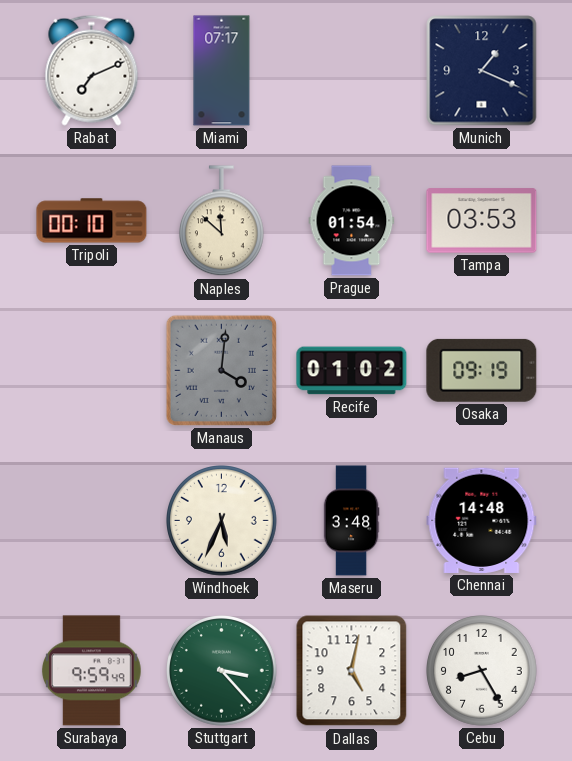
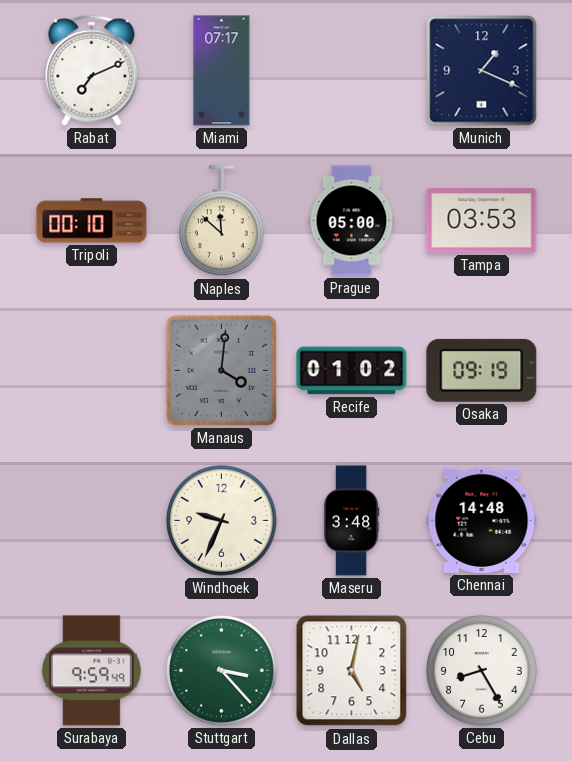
Prague: 01:54 -> 05:00
Windhoek: 5:34 -> 9:34
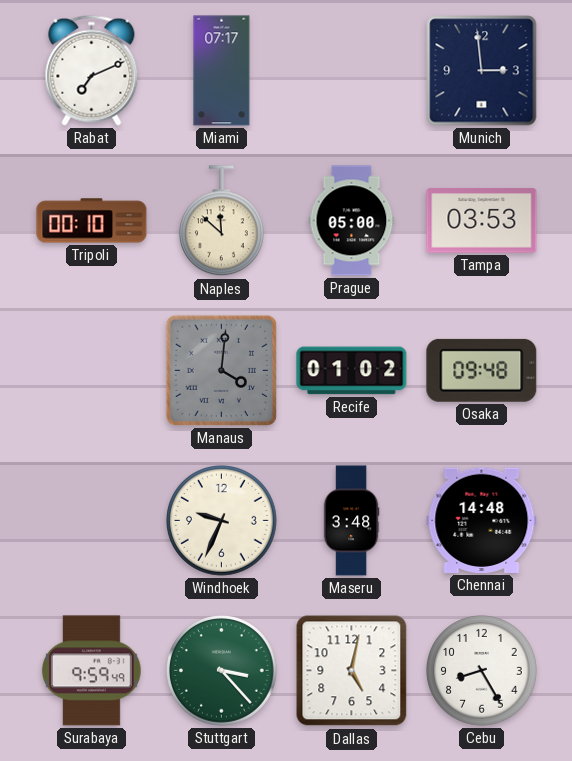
Munich: 1:19 -> 2:59
Osaka: 09:19 -> 09:48
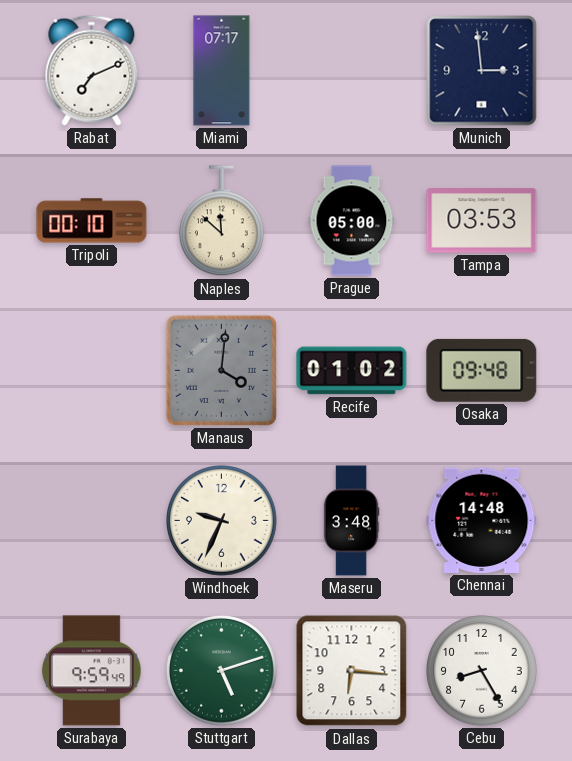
Stuttgart: 3:23 -> 5:12
Dallas: 5:02 -> 6:16
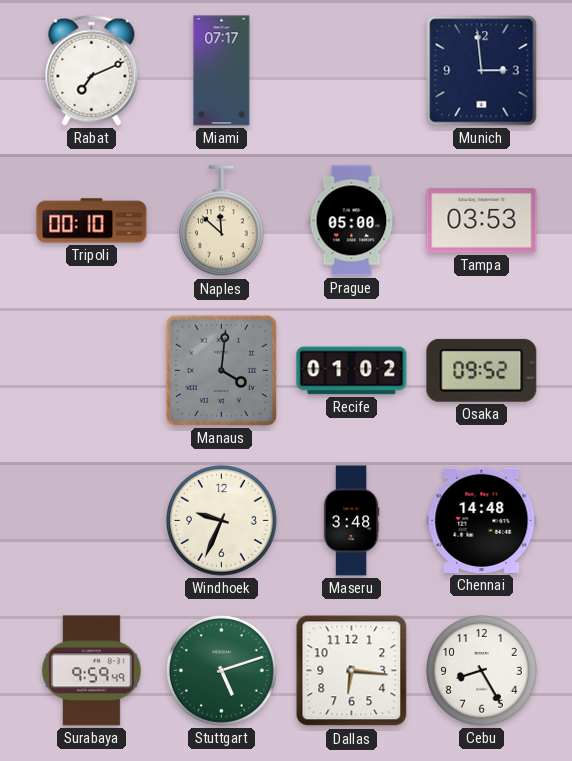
Osaka: 09:48 -> 09:52
